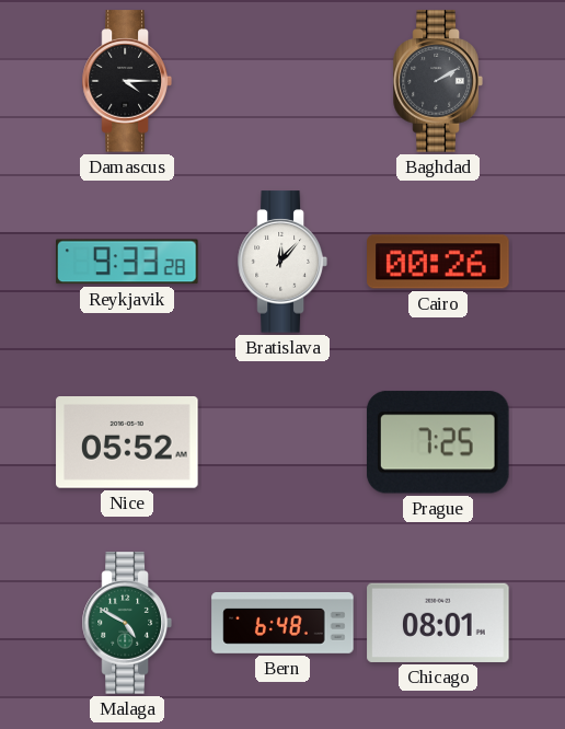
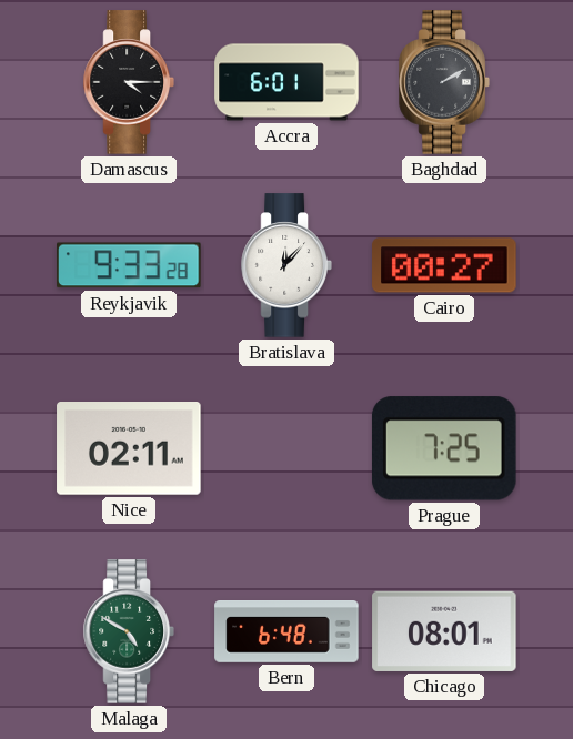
Accra: none -> 6:01
Cairo: 00:26 -> 00:27
Nice: 05:52 -> 02:11
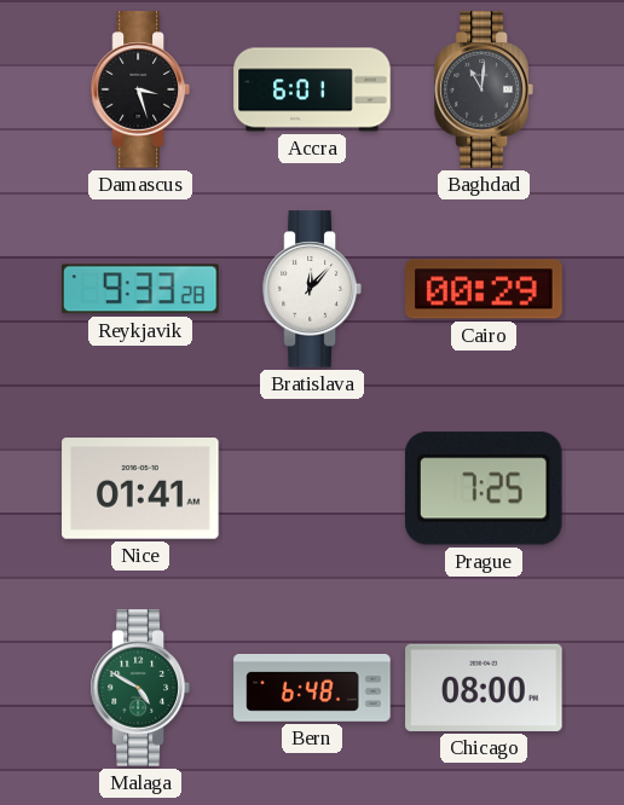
Damascus: 4:15 -> 3:27
Baghdad: 2:10 -> 11:01
Cairo: 00:27 -> 00:29
Nice: 02:11 -> 01:41
Chicago: 08:01 -> 08:00
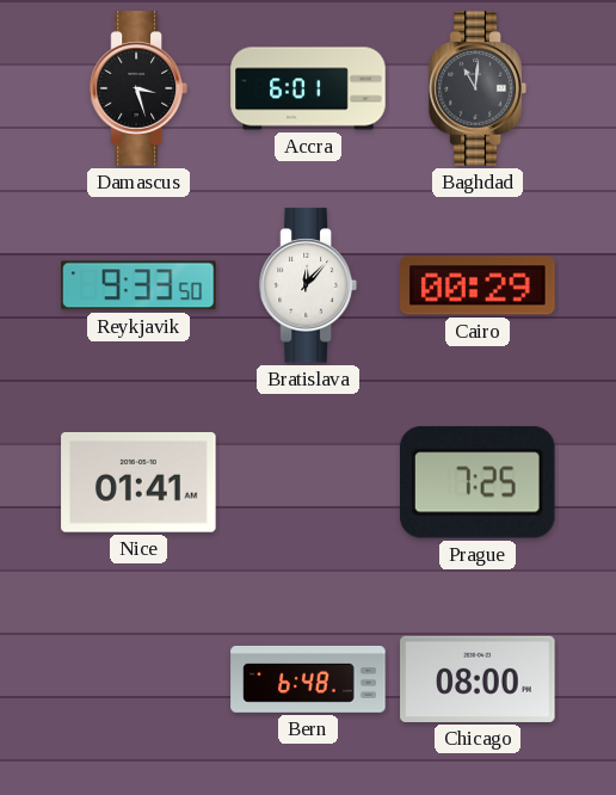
Reykjavik: 9:33:28 -> 9:33:50
Malaga: 4:50 -> none
